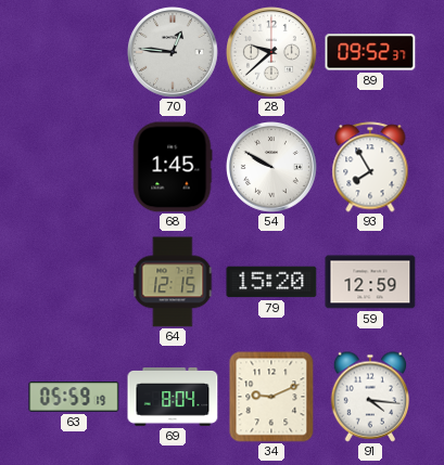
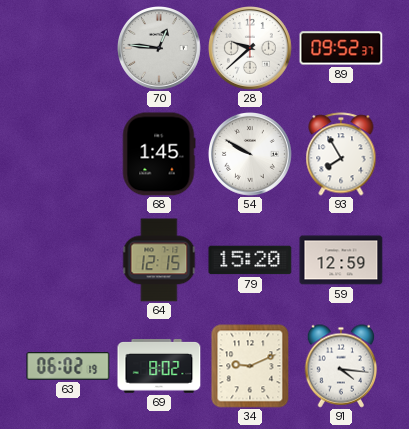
63: 05:59 -> 06:02
69: 8:04 -> 8:02
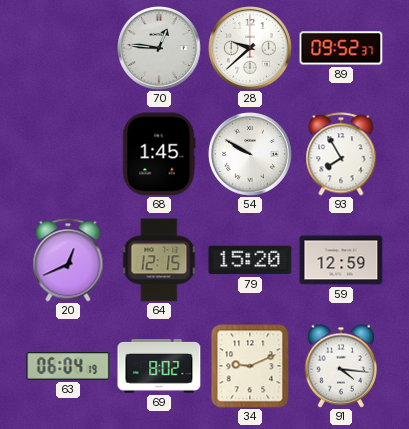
20: none -> 12:41
63: 06:02 -> 06:04
